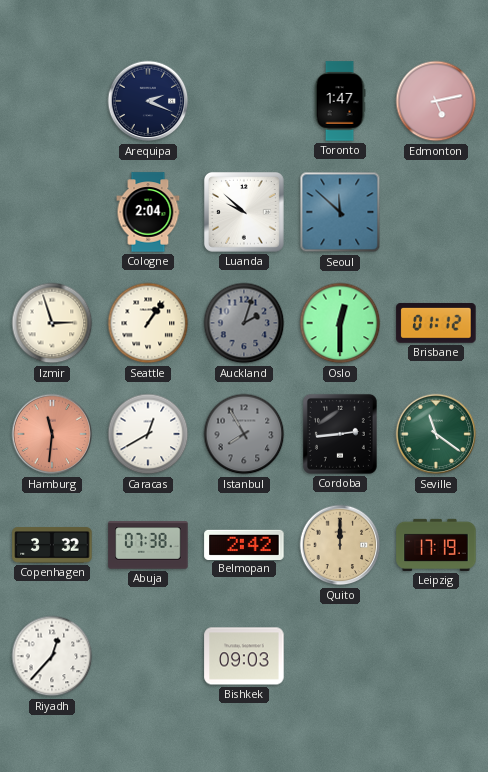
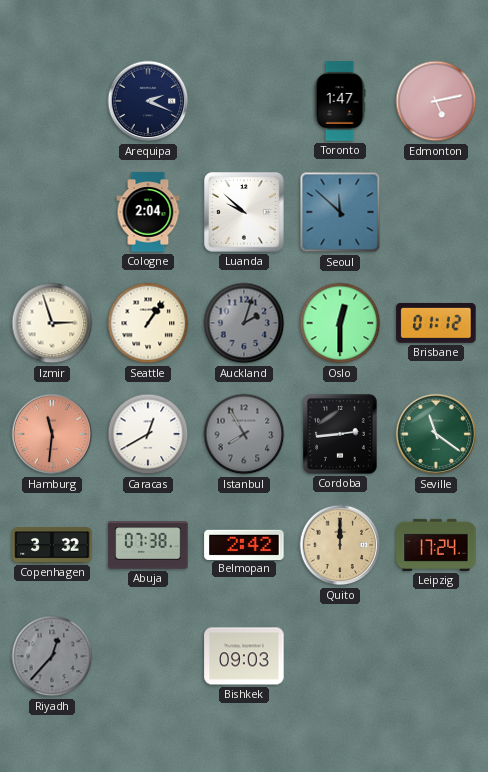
Leipzig: 17:19 -> 17:24
Riyadh dial: white -> grey
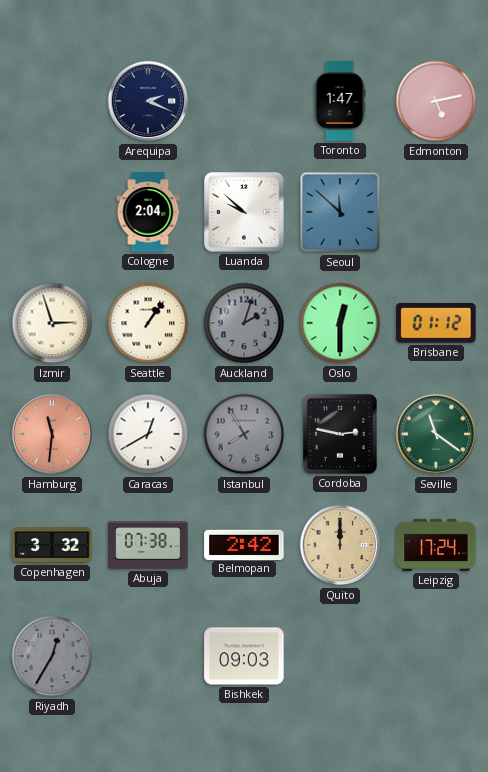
Cordoba: 2:44 -> 2:47
Riyadh: 12:37 -> 12:35
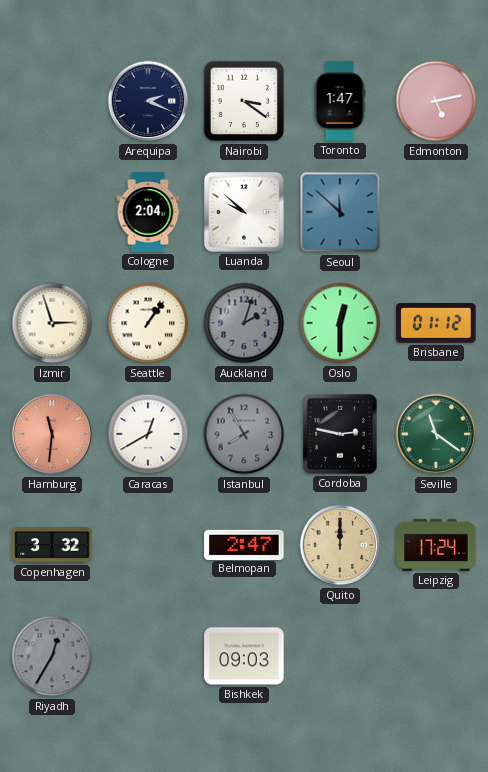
Nairobi: none -> 3:21
Abuja: 07:38 -> none
Belmopan: 2:42 -> 2:47
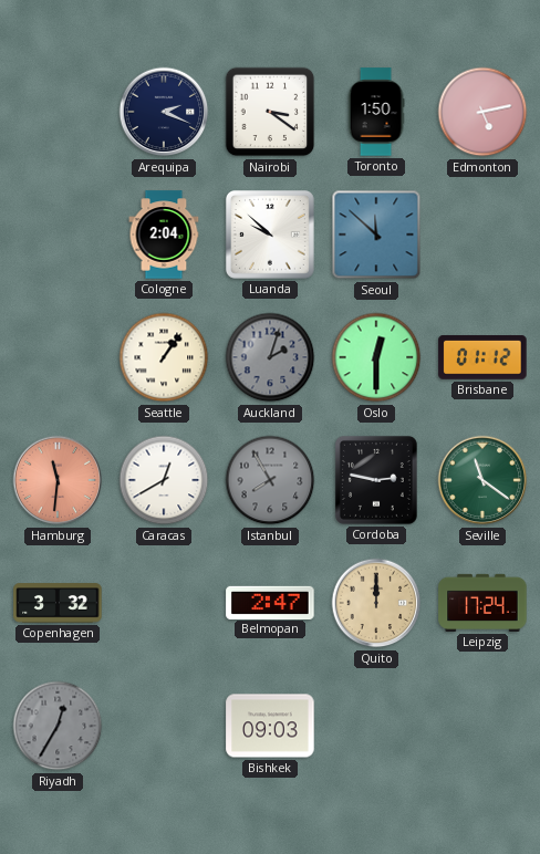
Toronto: 1:47 -> 1:50
Izmir: 2:57 -> none
